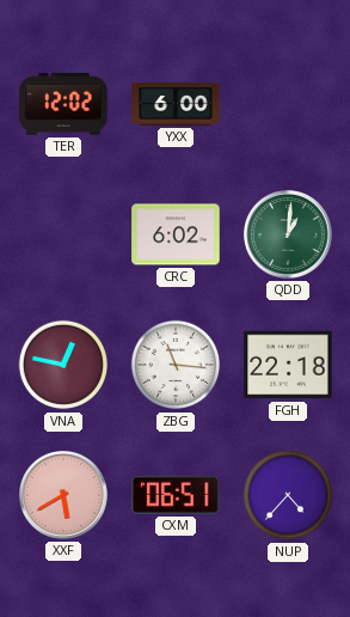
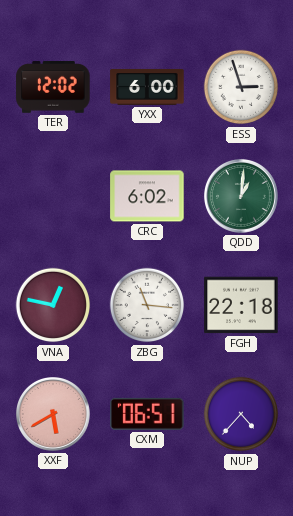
ESS: none -> 2:57
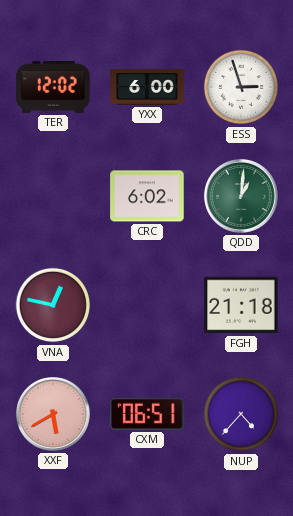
ZBG: 11:16 -> none
FGH: 22:18 -> 21:18
